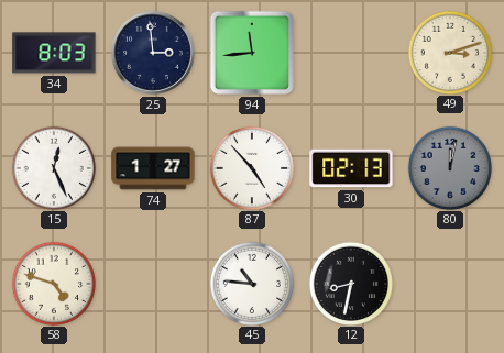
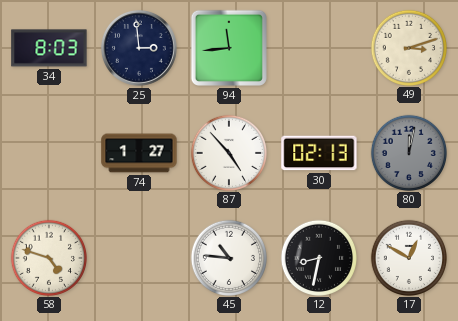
15: 12:26 -> none
17: none -> 12:50
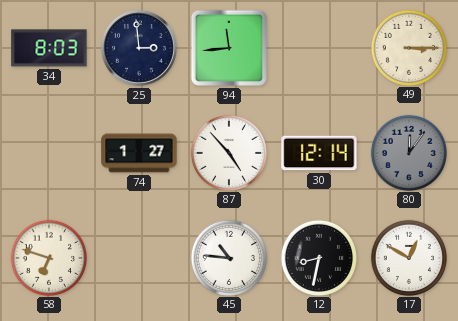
49: 3:12 -> 3:15
30: 02:13 -> 12:14
80: 12:02 -> 12:06
58: 4:48 -> 6:48
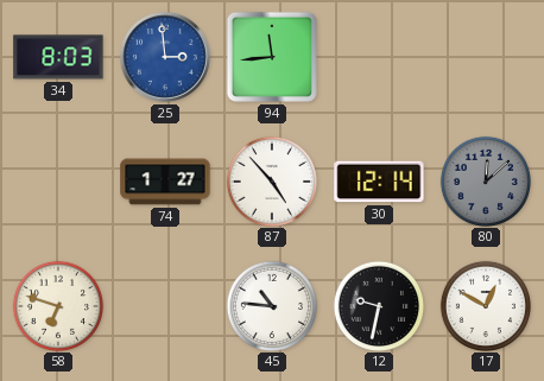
25 dial: navy -> blue
49: 3:15 -> none
80: 12:06 -> 12:08
12: 8:32 -> 9:32
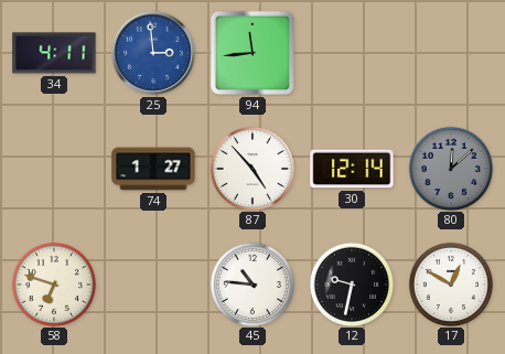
34: 8:03 -> 4:11
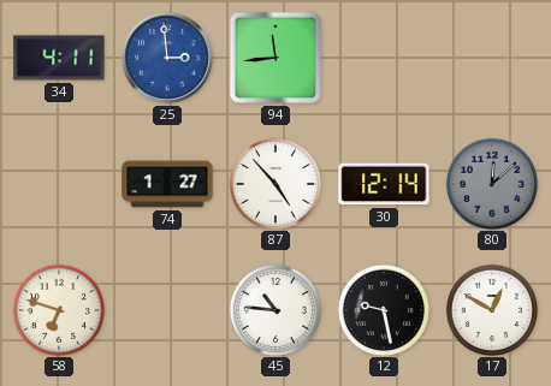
12: 9:32 -> 9:28
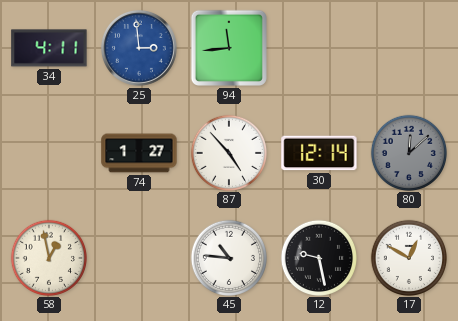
58: 6:48 -> 12:58
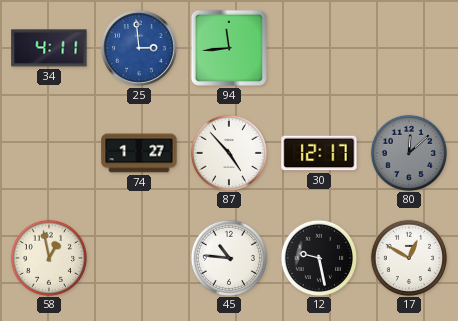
30: 12:14 -> 12:17
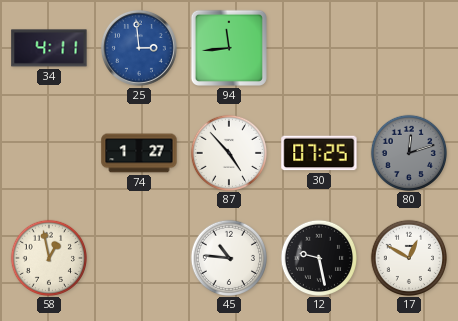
30: 12:17 -> 07:25
80: 12:08 -> 12:12
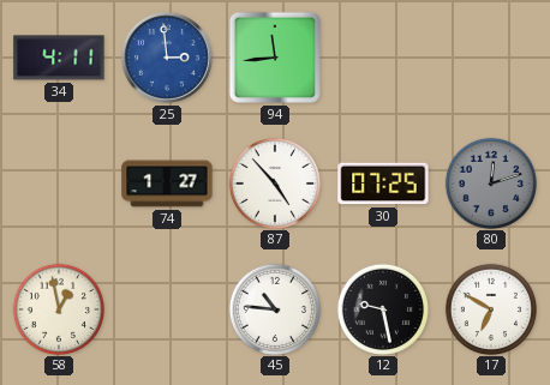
17: 12:50 -> 6:50
